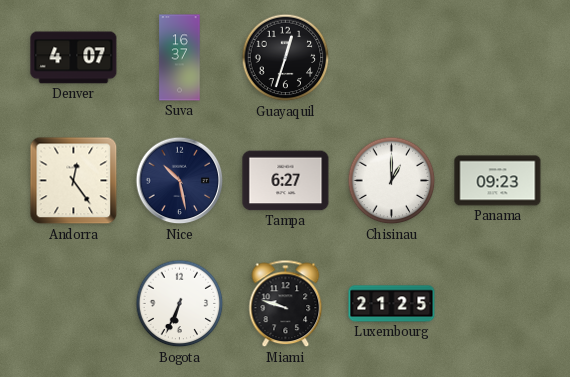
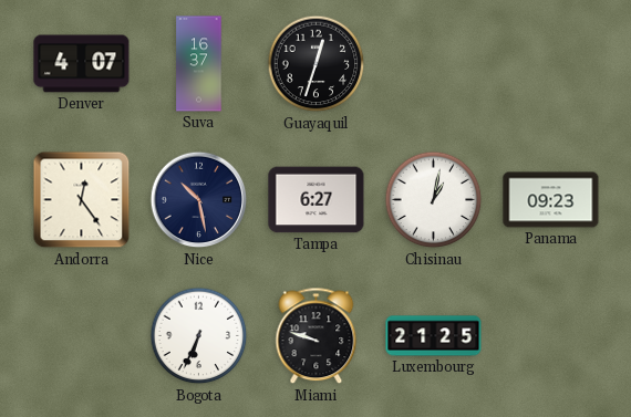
Chisinau: 1:00 -> 1:02
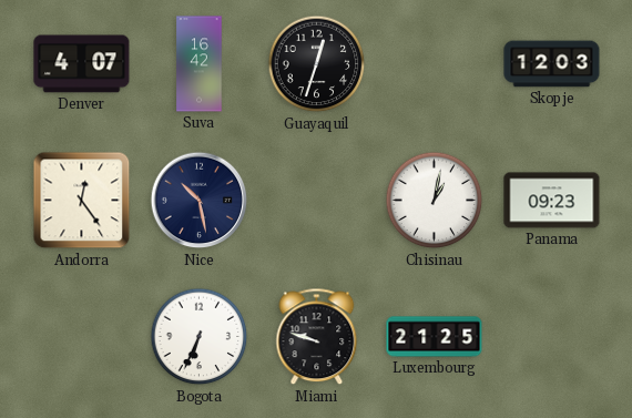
Suva: 16:37 -> 16:42
Skopje: none -> 12:03
Tampa: 6:27 -> none
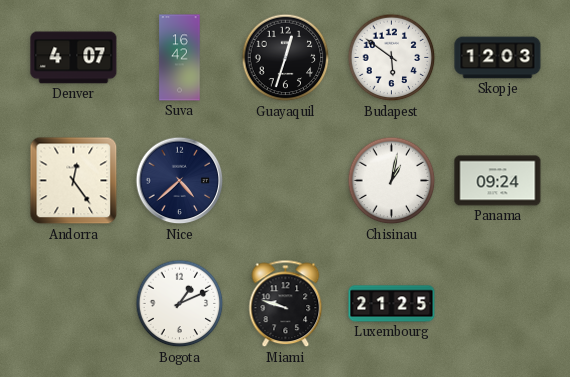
Budapest: none -> 5:51
Nice: 10:28 -> 4:38
Panama: 09:23 -> 09:24
Bogota: 6:34 -> 1:11
